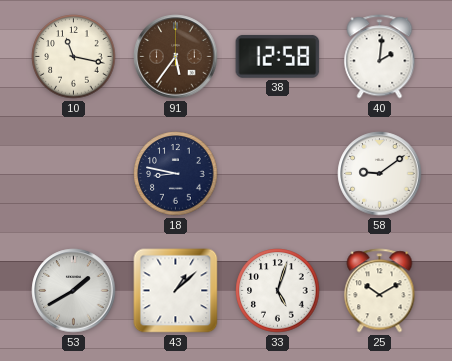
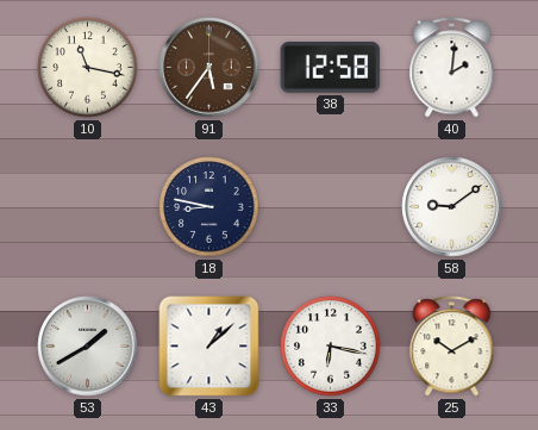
33: 5:03 -> 6:17
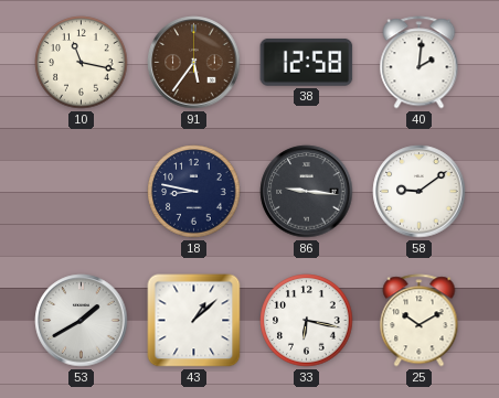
86: none -> 9:16
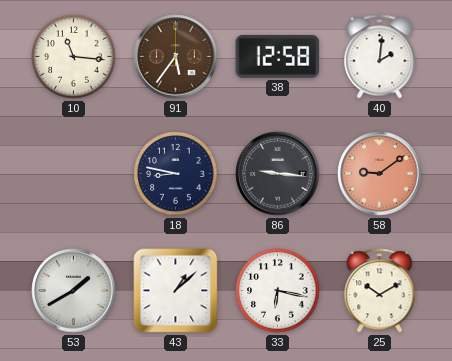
10: 11:17 -> 11:16
58 dial: white -> salmon
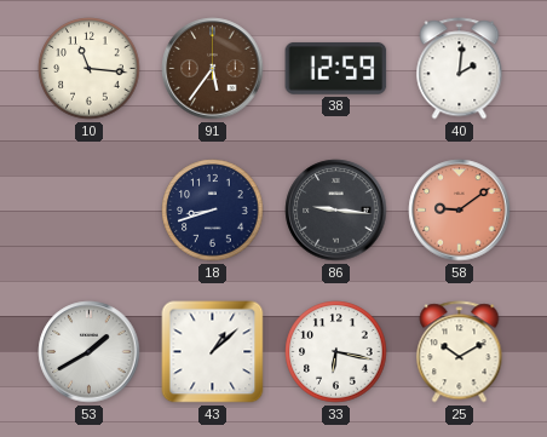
38: 12:58 -> 12:59
18: 8:47 -> 8:42
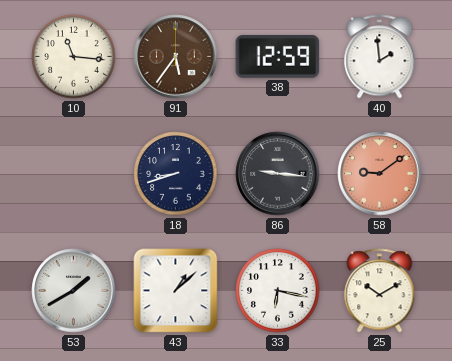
40: 2:01 -> 1:59
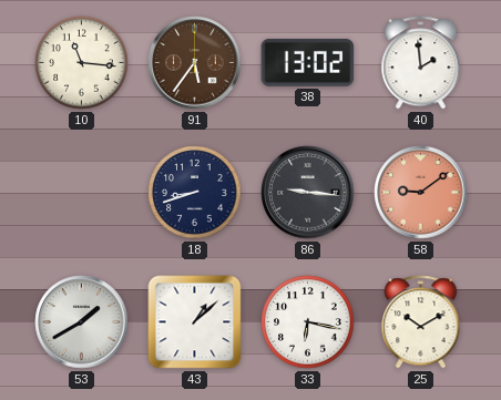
38: 12:59 -> 13:02
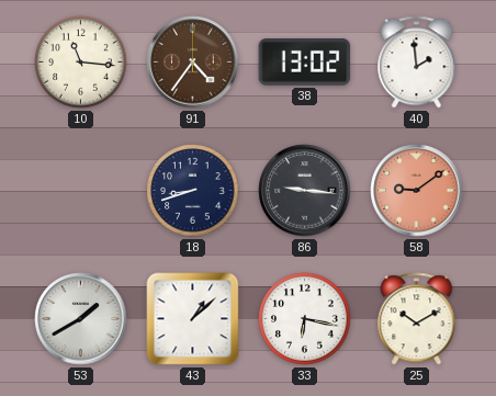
91: 5:36 -> 4:36
